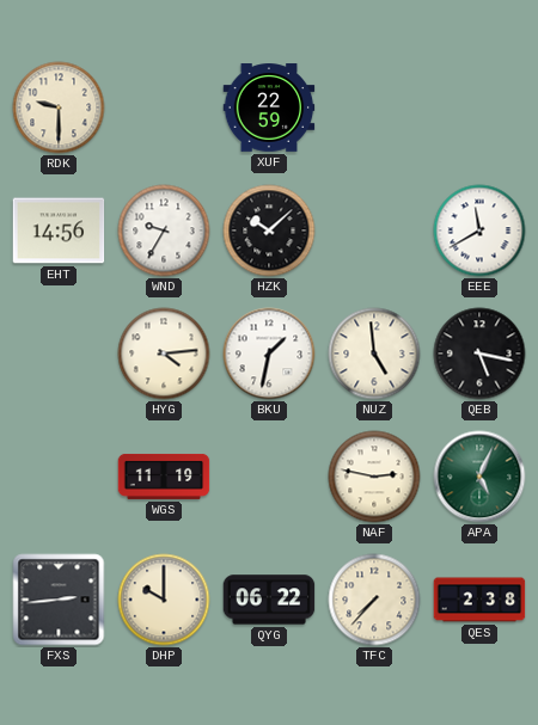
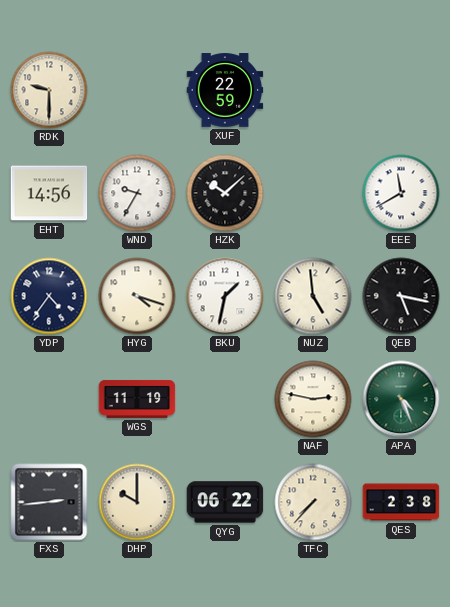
YDP: none -> 4:36
HYG: 4:14 -> 4:18
APA: 5:04 -> 4:26
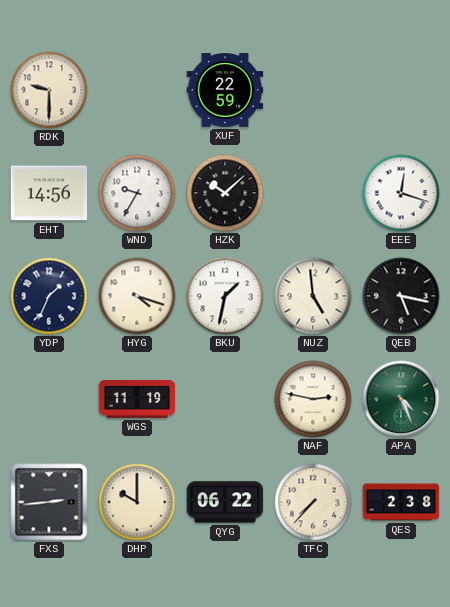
EEE: 11:40 -> 12:18
YDP: 4:36 -> 1:34
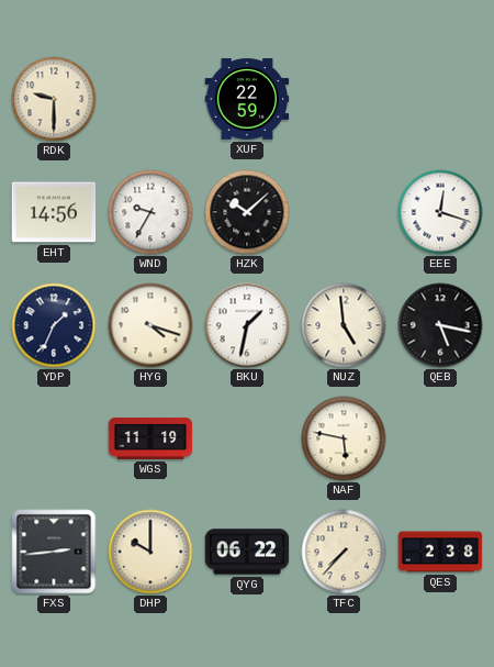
NAF: 2:47 -> 5:47
APA: 4:26 -> none
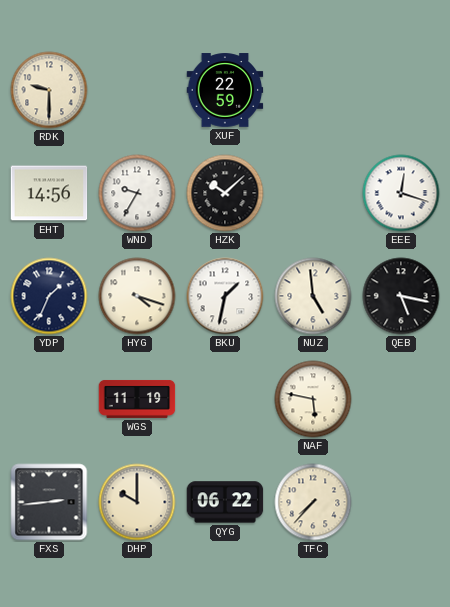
QES: 2:38 -> none
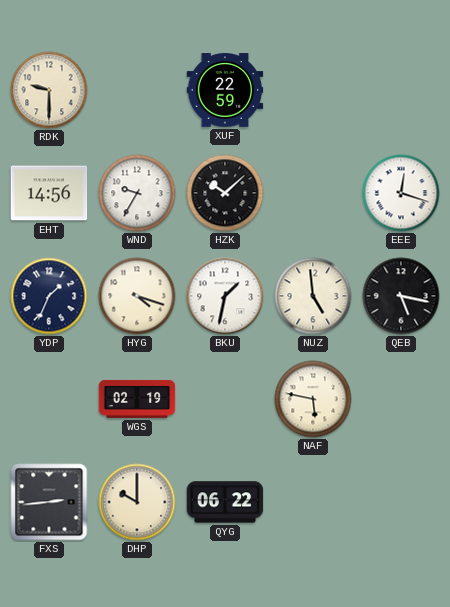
WGS: 11:19 -> 02:19
TFC: 7:37 -> none
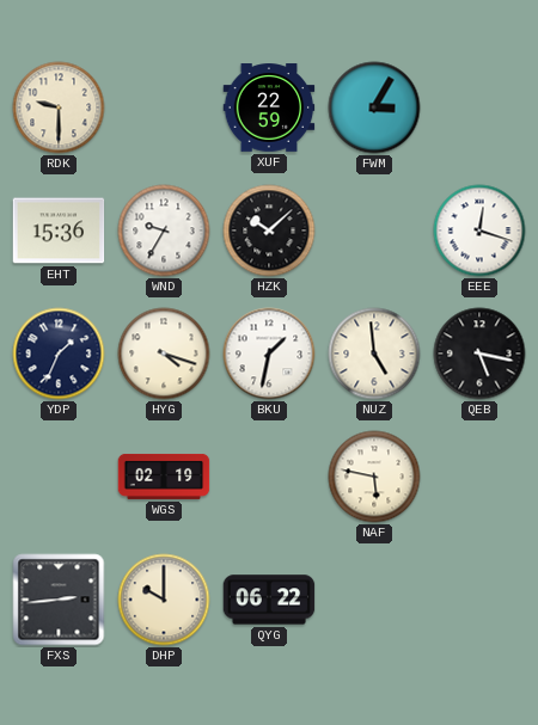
FWM: none -> 3:05
EHT: 14:56 -> 15:36
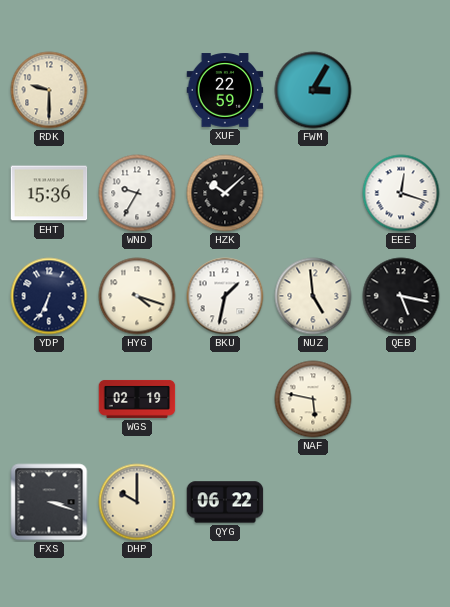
YDP: 1:34 -> 6:34
FXS: 2:44 -> 3:18
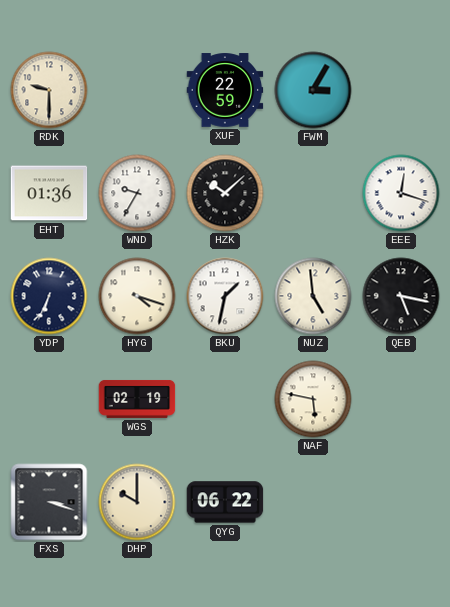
EHT: 15:36 -> 01:36
